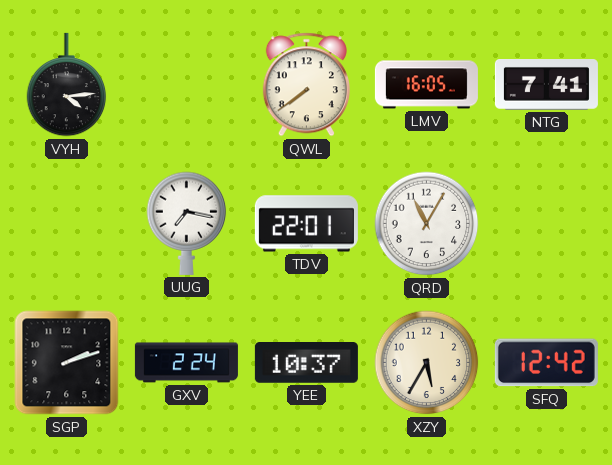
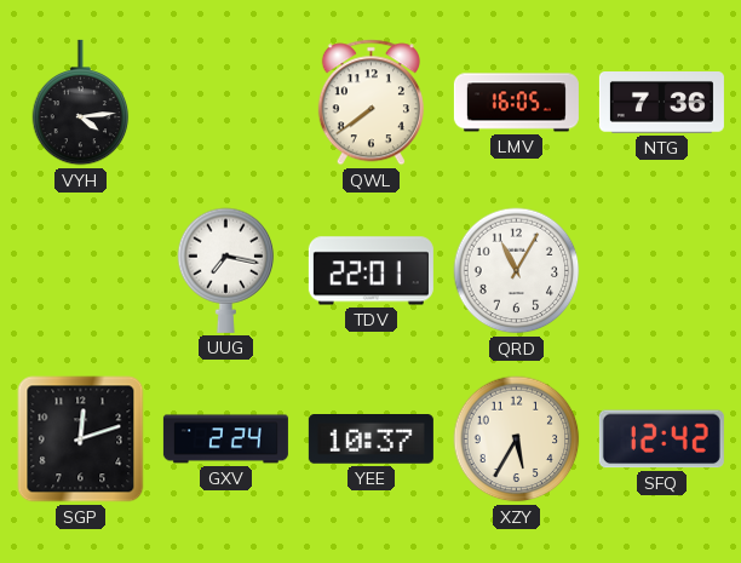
NTG: 7:41 -> 7:36
SGP: 2:12 -> 12:12
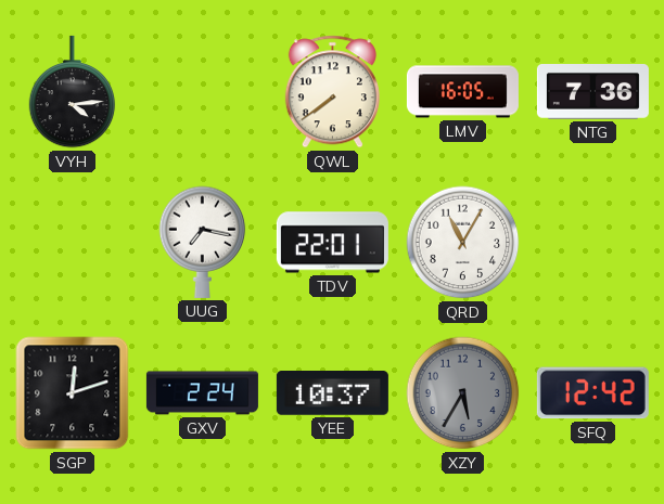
XZY dial: cream -> grey
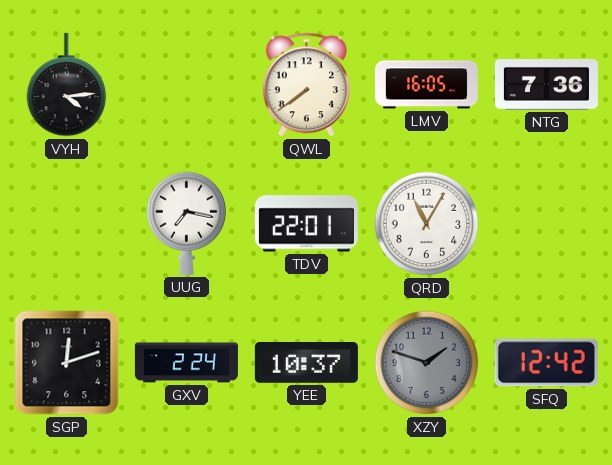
XZY: 5:35 -> 1:48
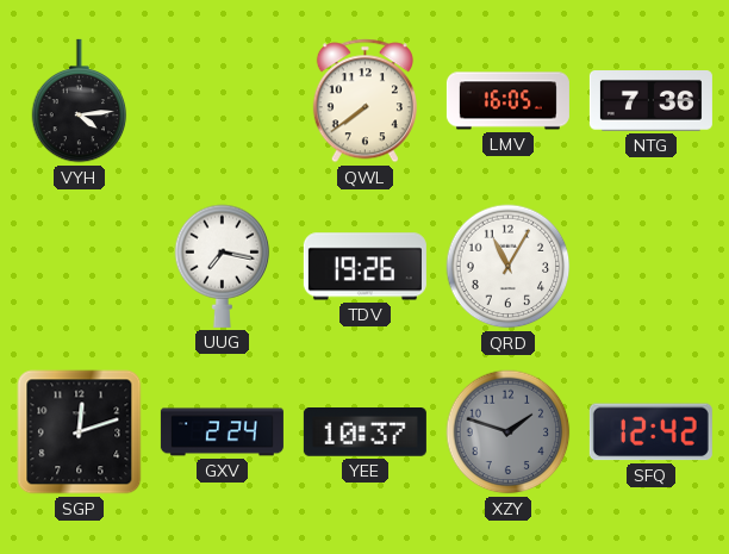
TDV: 22:01 -> 19:26
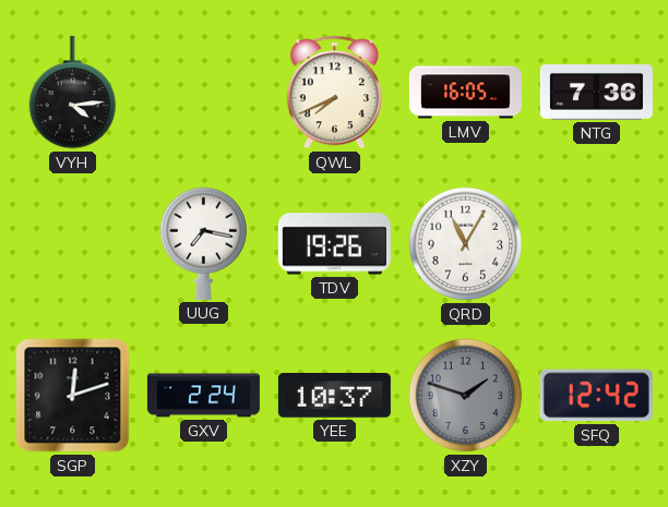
QWL: 7:39 -> 7:41
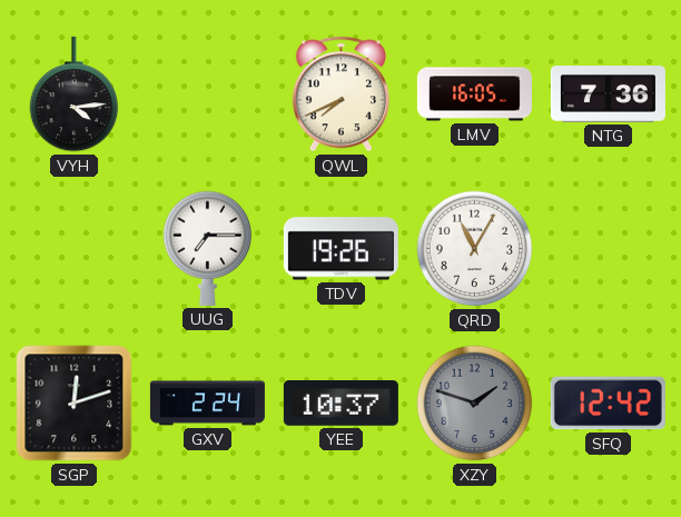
UUG: 7:17 -> 7:15
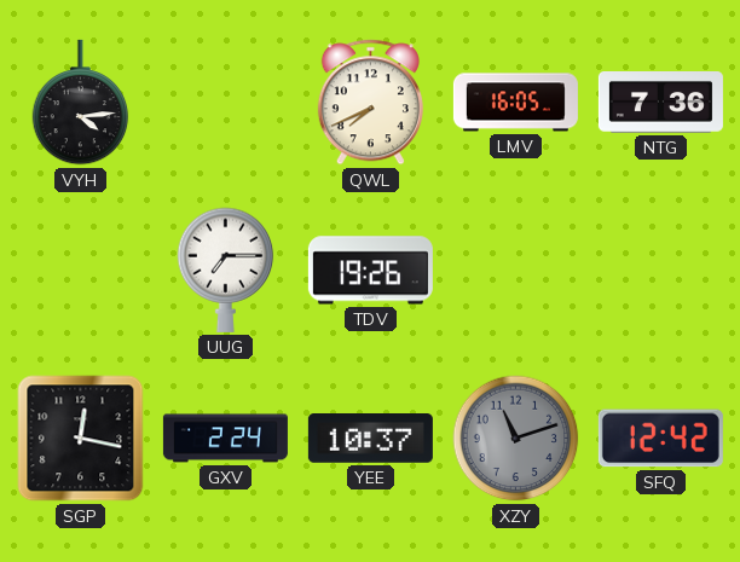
QRD: 11:05 -> none
SGP: 12:12 -> 12:17
XZY: 1:48 -> 11:12
